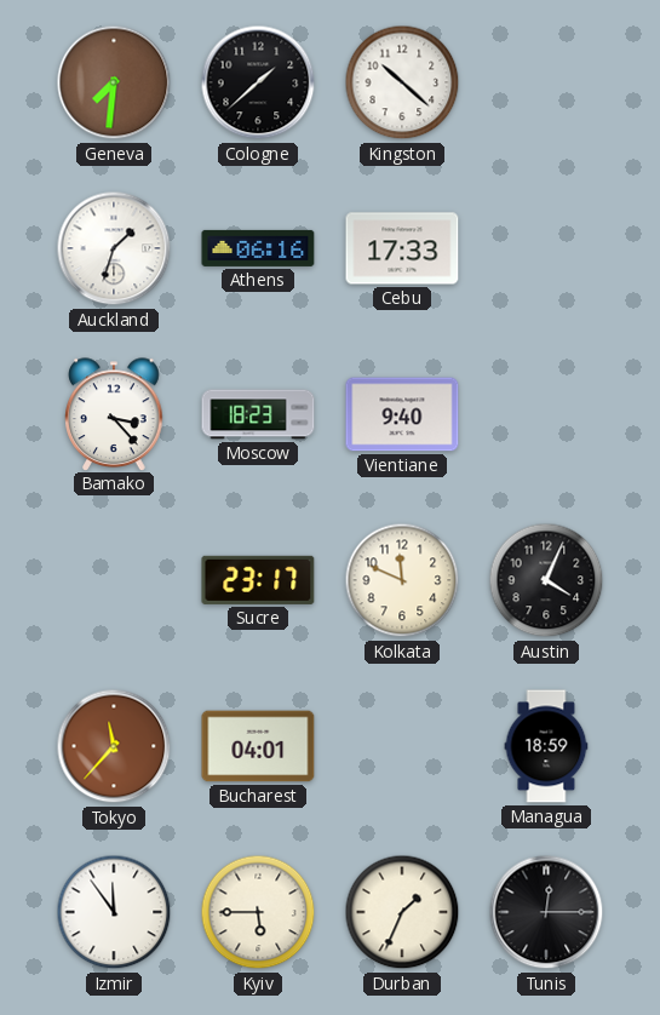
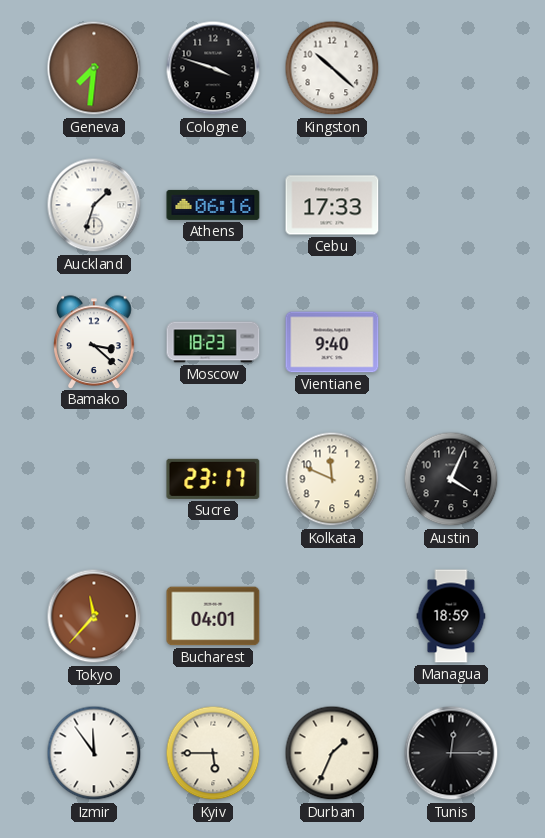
Cologne: 1:38 -> 3:48
Bamako: 3:23 -> 3:22
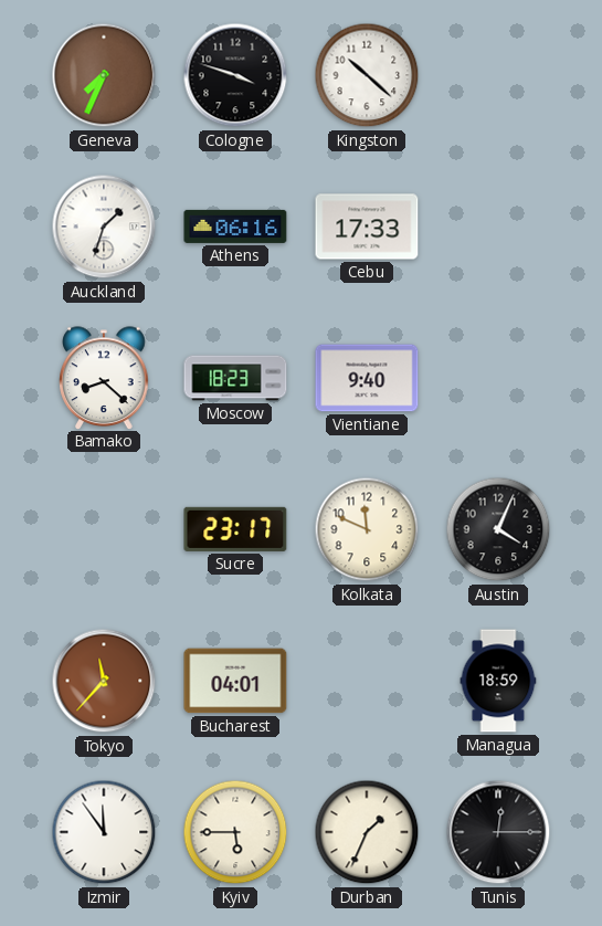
Geneva: 7:31 -> 7:34
Bamako: 3:22 -> 8:22
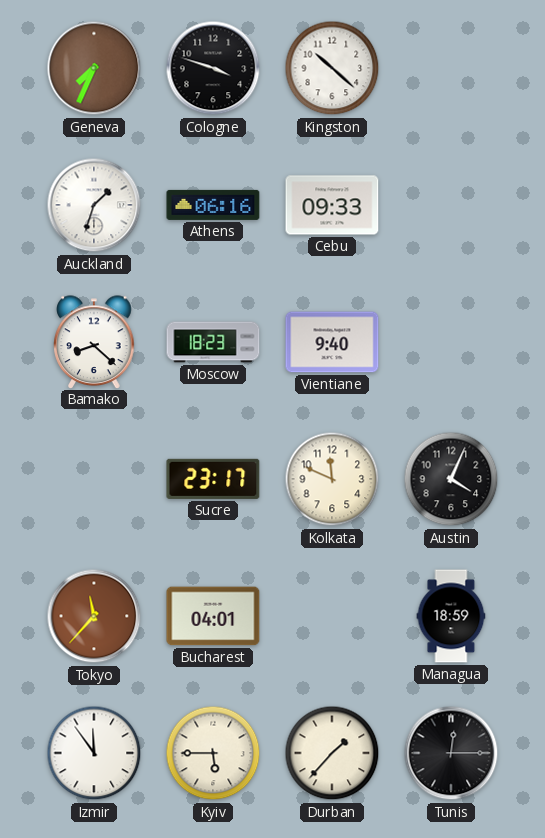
Cebu: 17:33 -> 09:33
Durban: 1:34 -> 1:37
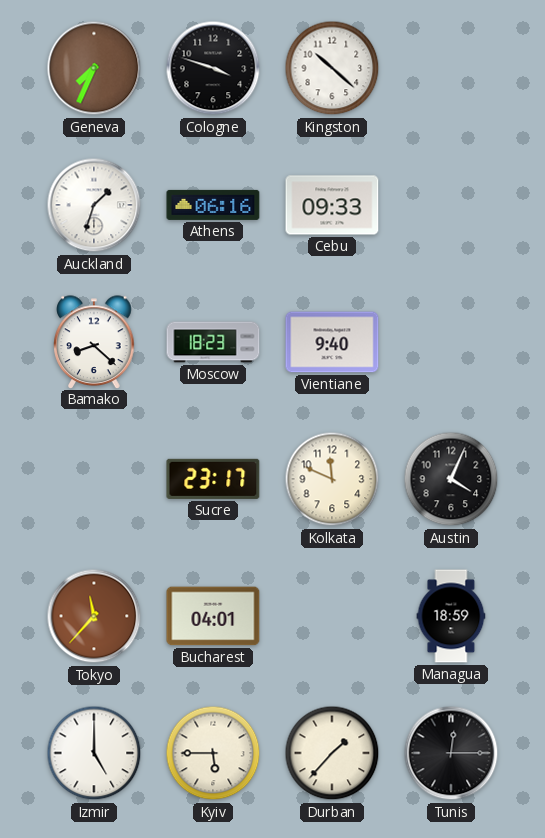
Izmir: 11:54 -> 5:00
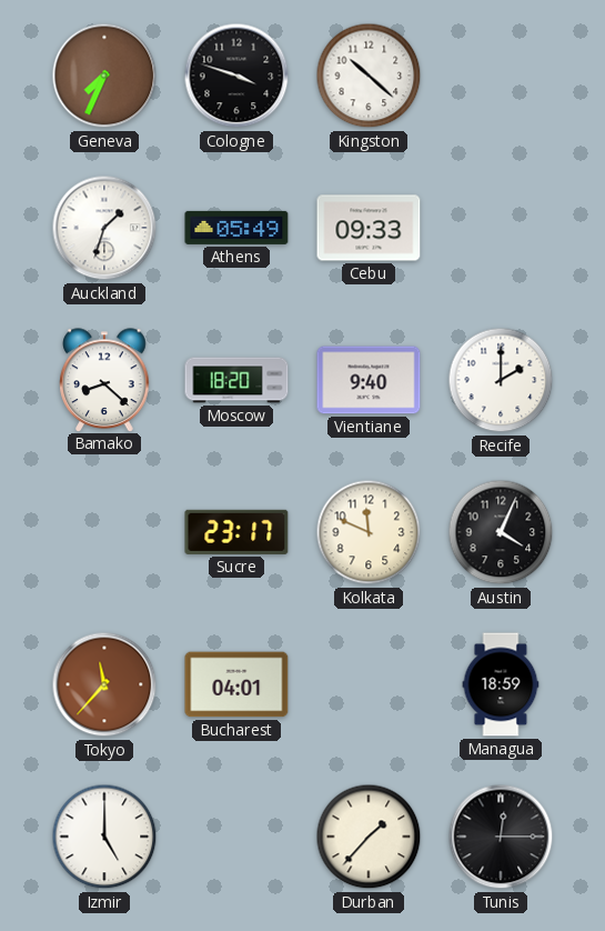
Athens: 06:16 -> 05:49
Moscow: 18:23 -> 18:20
Recife: none -> 2:00
Kyiv: 5:45 -> none
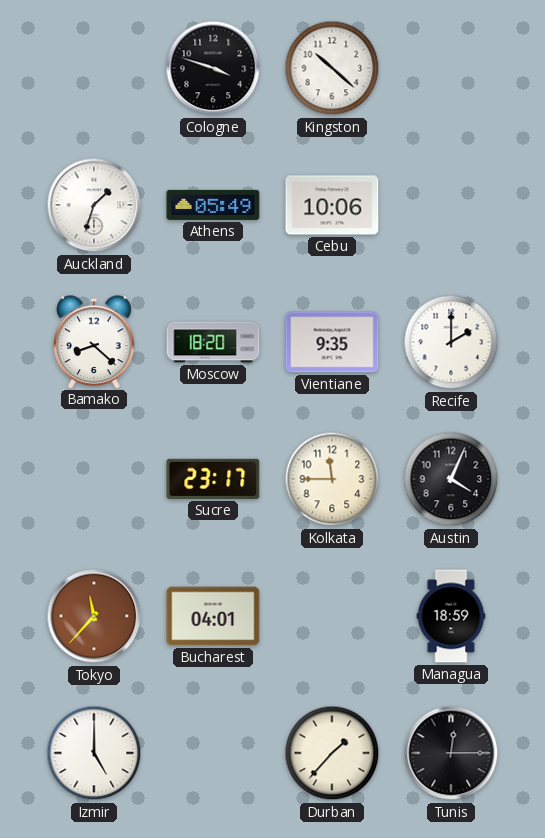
Geneva: 7:34 -> none
Cebu: 09:33 -> 10:06
Vientiane: 9:40 -> 9:35
Kolkata: 11:49 -> 11:45
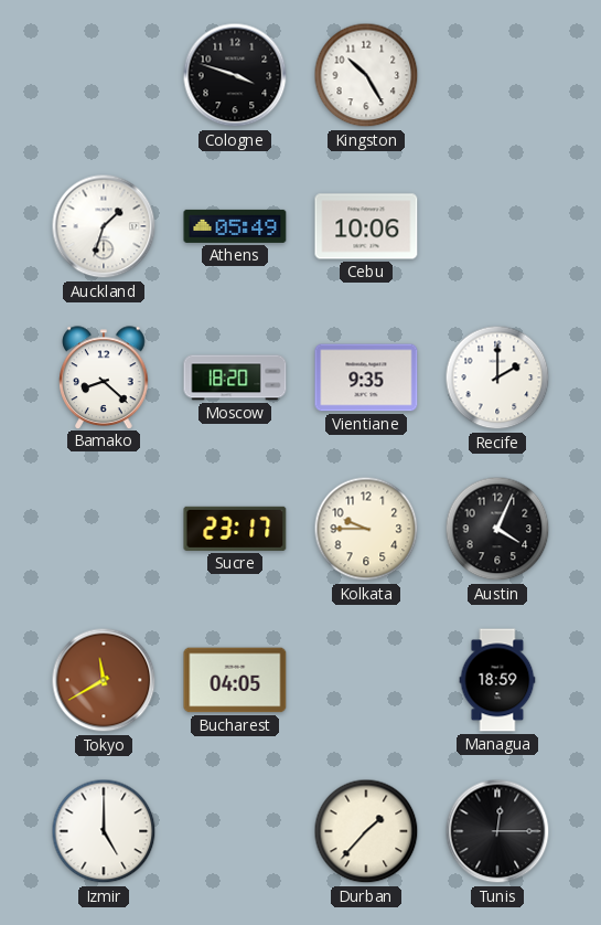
Kingston: 10:22 -> 10:25
Kolkata: 11:45 -> 9:45
Tokyo: 11:37 -> 11:40
Bucharest: 04:01 -> 04:05
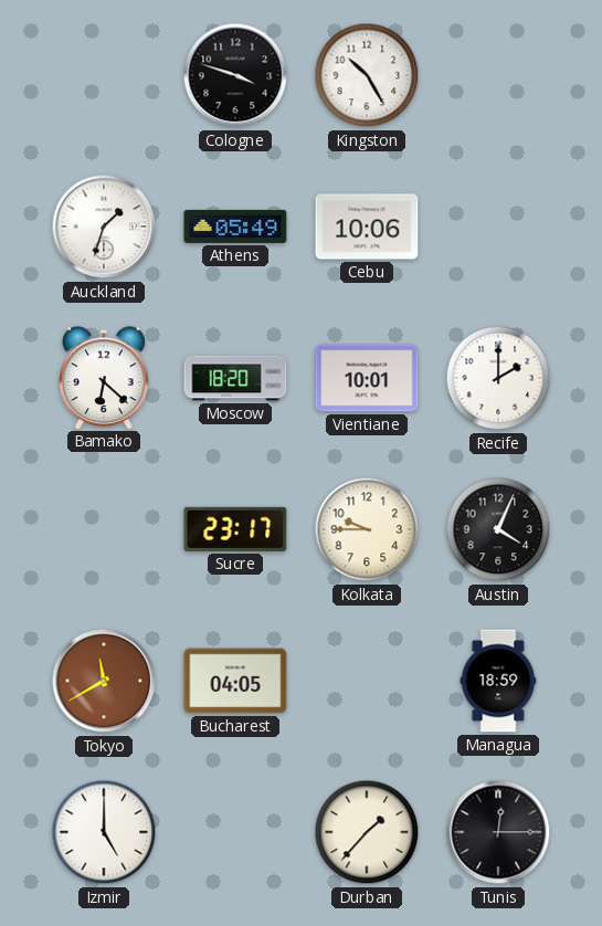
Bamako: 8:22 -> 6:22
Vientiane: 9:35 -> 10:01
